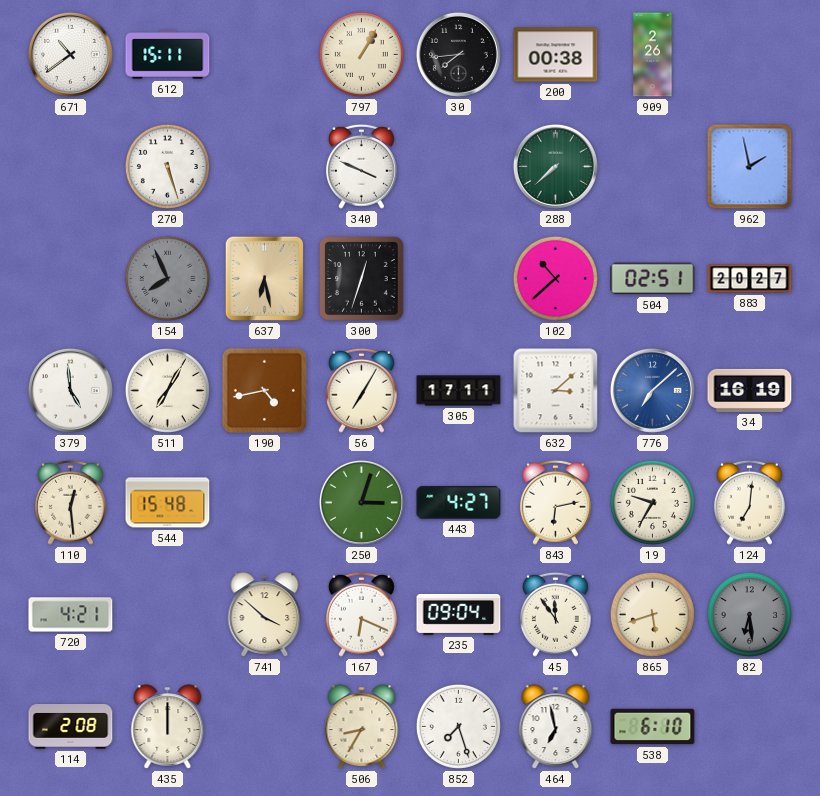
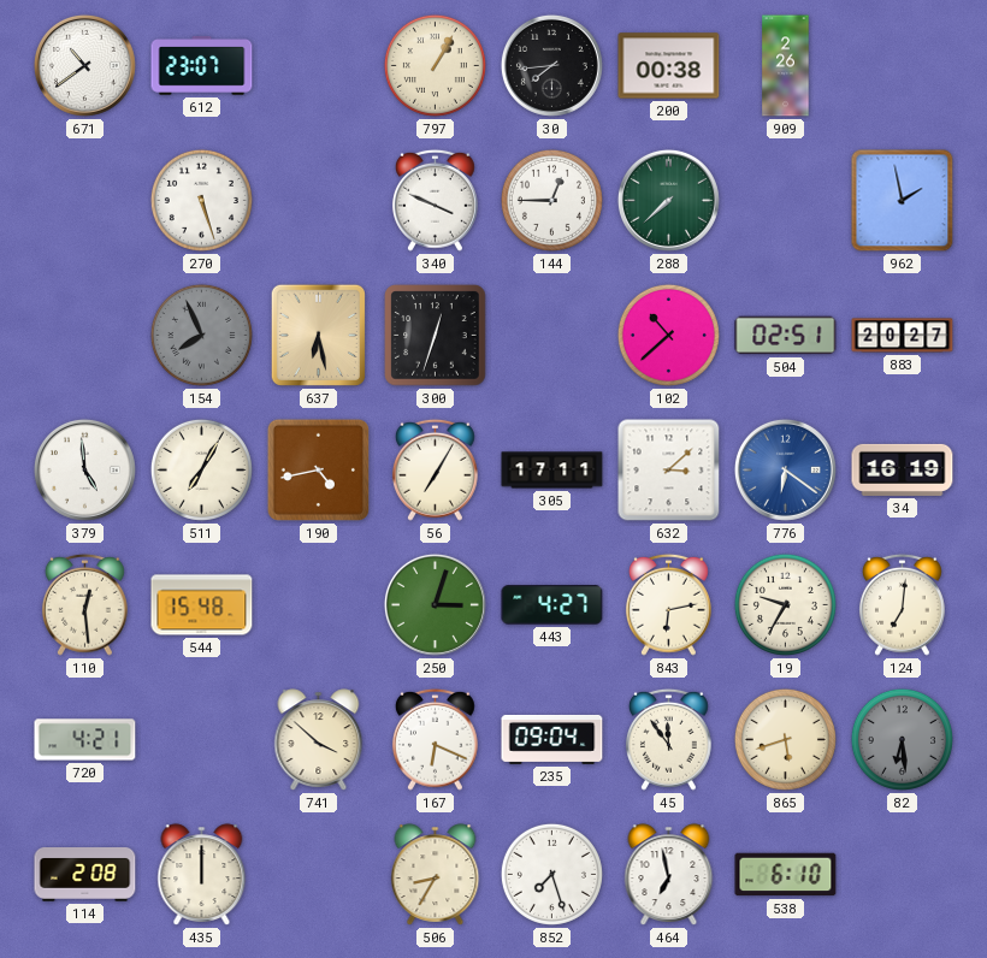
612: 15:11 -> 23:07
144: none -> 12:45
776: 7:08 -> 6:21
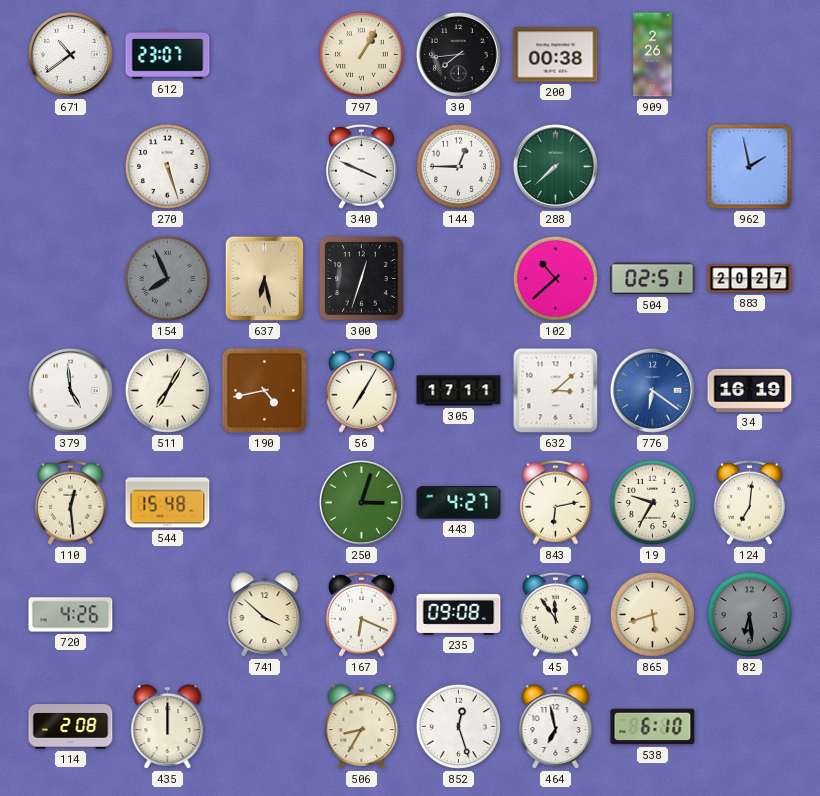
720: 4:21 -> 4:26
235: 09:04 -> 09:08
852: 7:27 -> 12:27
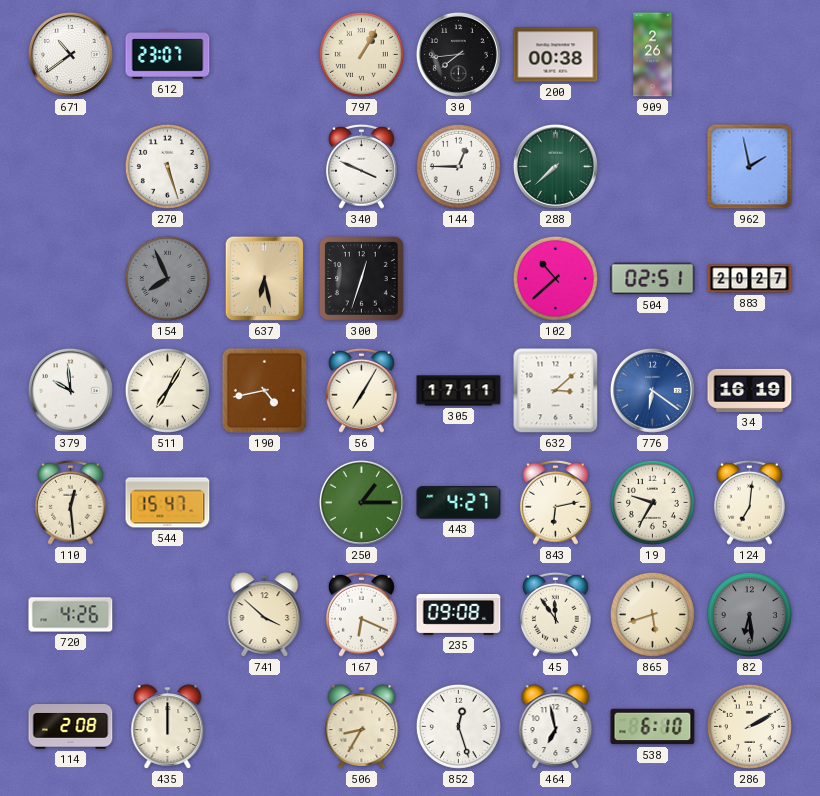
379: 4:59 -> 9:59
544: 15:48 -> 15:47
250: 3:03 -> 1:15
286: none -> 2:10
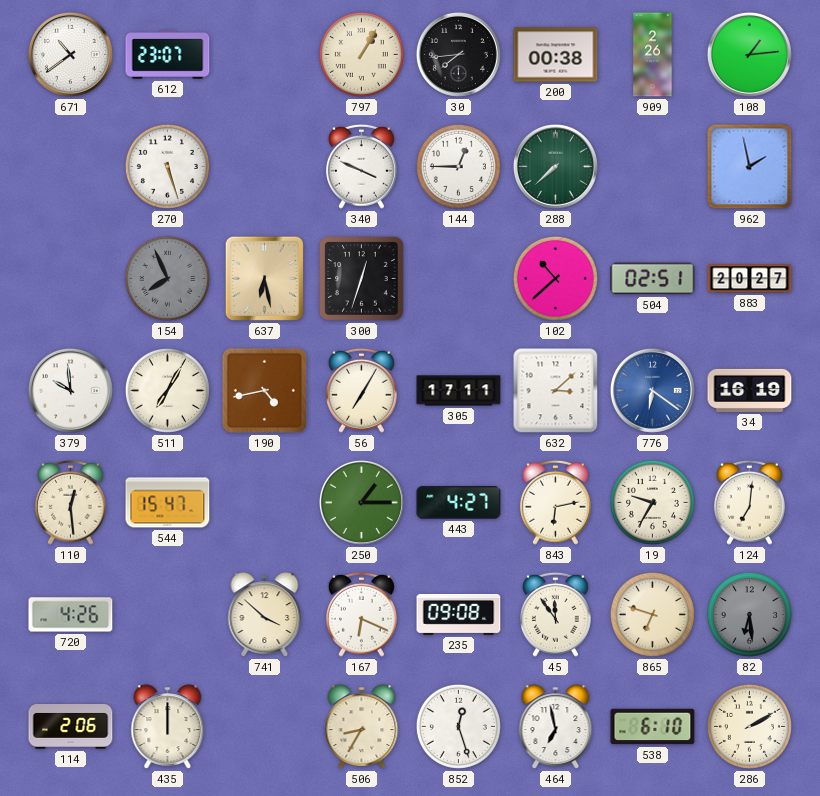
108: none -> 1:14
865: 5:42 -> 6:48
114: 2:08 -> 2:06
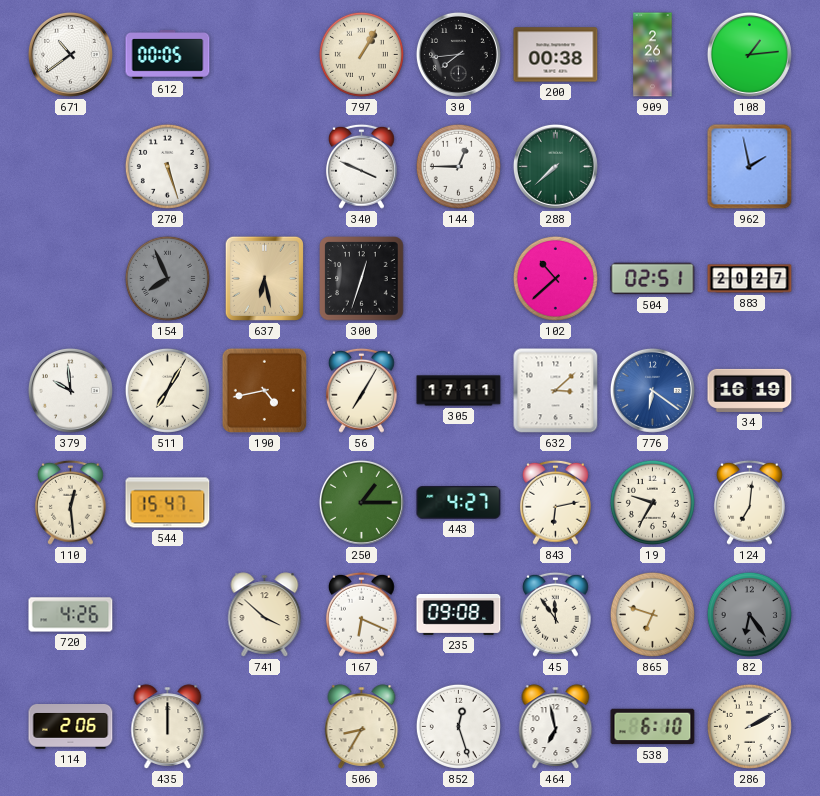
612: 23:07 -> 00:05
82: 6:29 -> 6:24
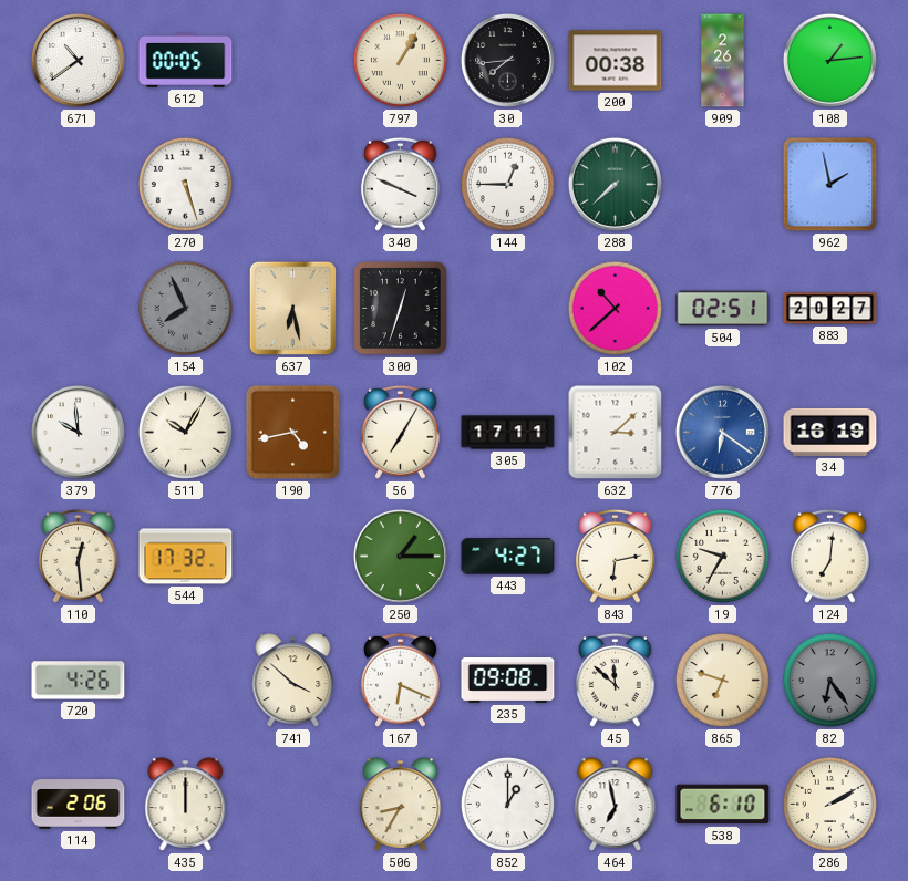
511: 7:05 -> 10:05
544: 15:47 -> 17:32
45: 11:54 -> 11:52
852: 12:27 -> 1:00
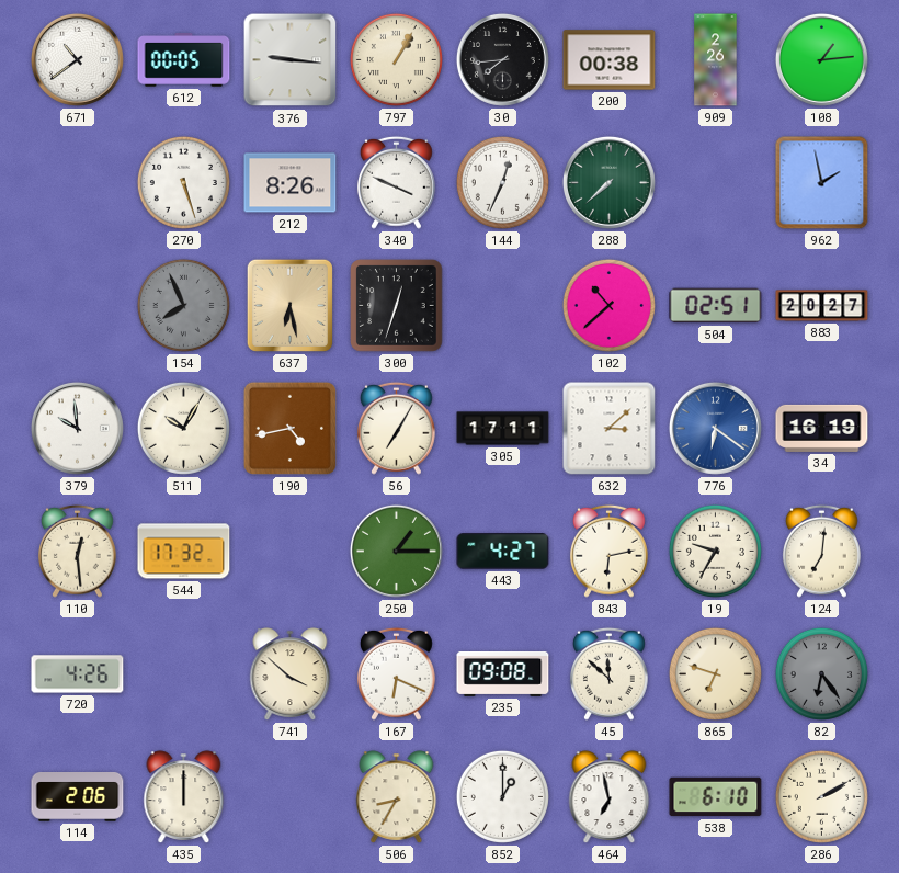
376: none -> 9:16
212: none -> 8:26
144: 12:45 -> 12:34
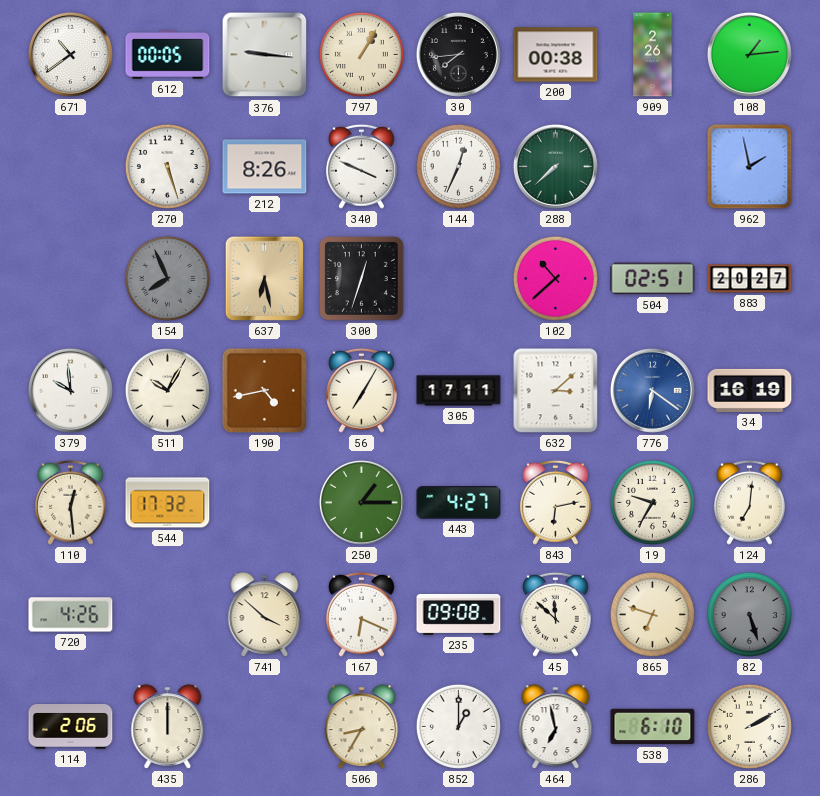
82: 6:24 -> 5:27
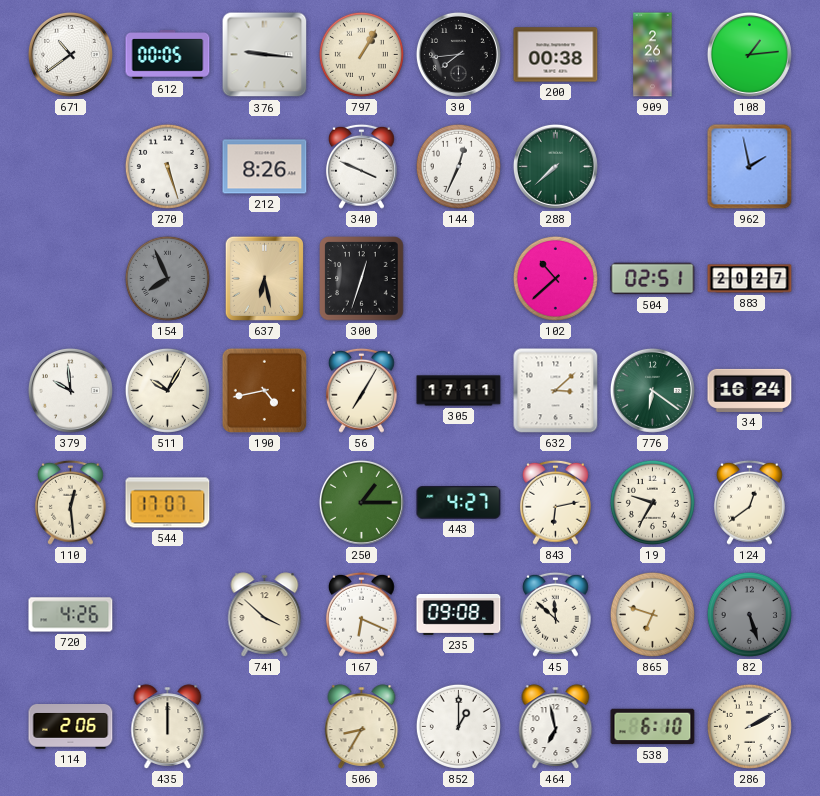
776 dial: blue -> green
34: 16:19 -> 16:24
544: 17:32 -> 17:07
124: 7:01 -> 12:39
